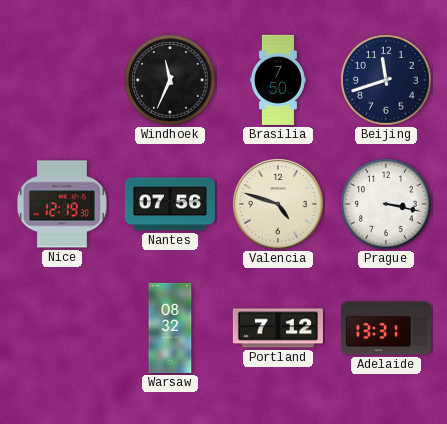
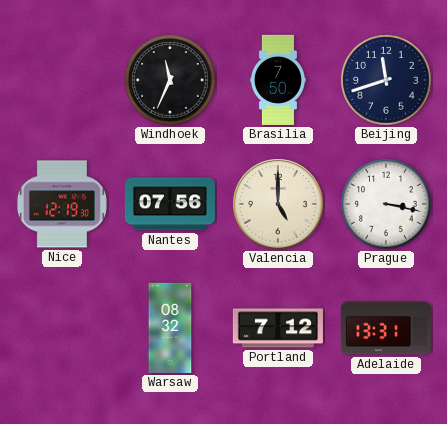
Valencia: 4:48 -> 5:00
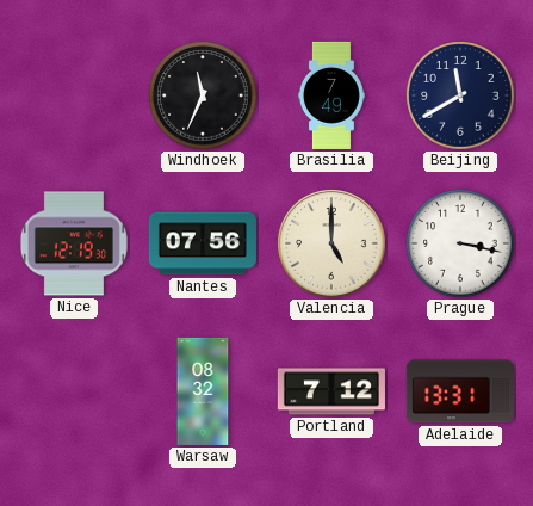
Brasilia: 7:50 -> 7:49
Beijing: 11:42 -> 11:40
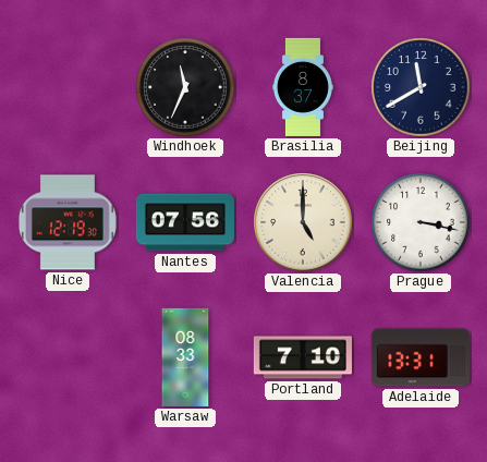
Brasilia: 7:49 -> 8:37
Warsaw: 08:32 -> 08:33
Portland: 7:12 -> 7:10
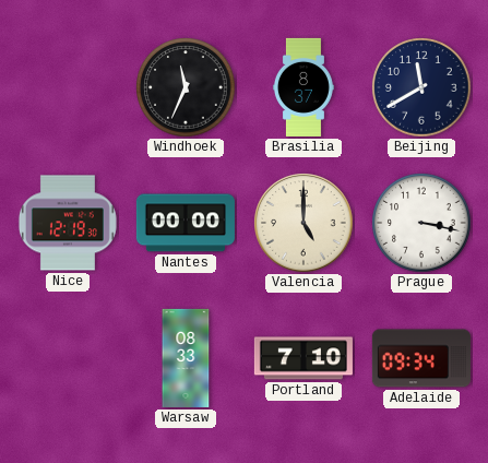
Nantes: 07:56 -> 00:00
Adelaide: 13:31 -> 09:34
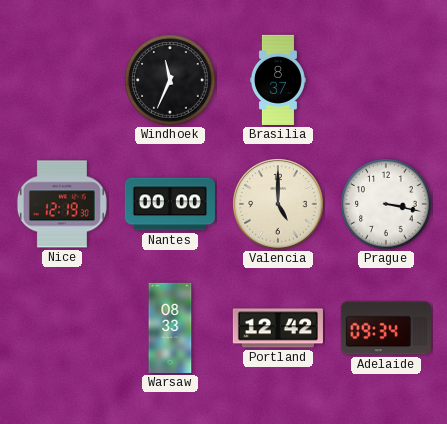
Beijing: 11:40 -> none
Portland: 7:10 -> 12:42
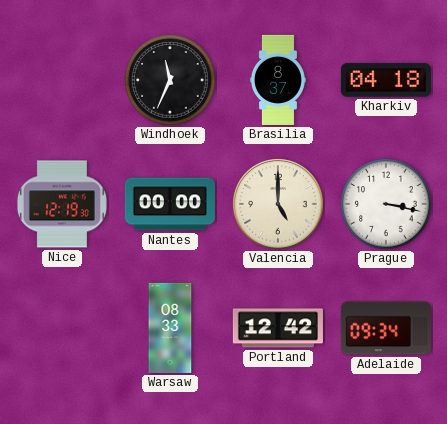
Kharkiv: none -> 04:18
